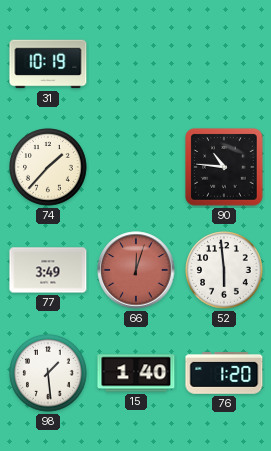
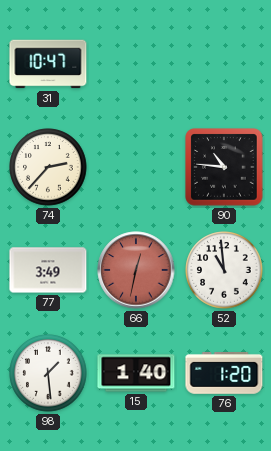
31: 10:19 -> 10:47
74: 1:37 -> 2:37
66: 12:03 -> 12:32
52: 5:59 -> 10:59
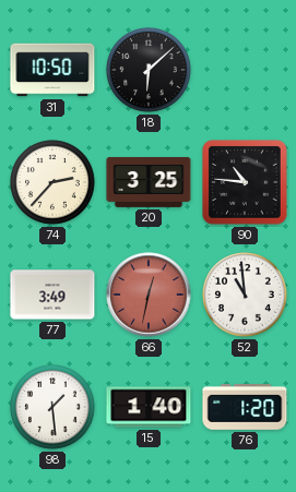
31: 10:47 -> 10:50
18: none -> 6:08
20: none -> 3:25
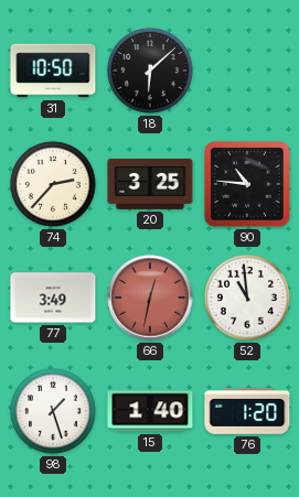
98: 1:29 -> 1:27
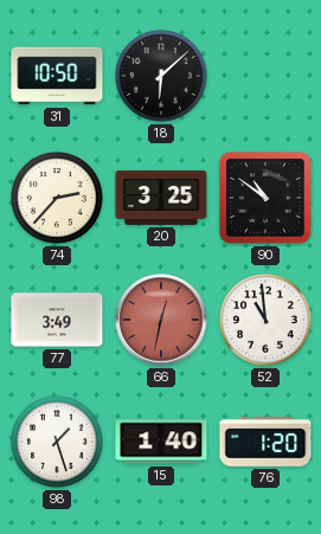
90: 10:46 -> 10:51
